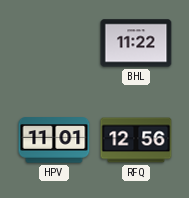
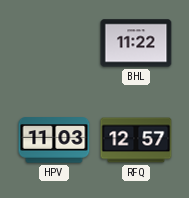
HPV: 11:01 -> 11:03
RFQ: 12:56 -> 12:57
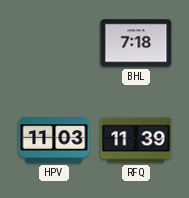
BHL: 11:22 -> 7:18
RFQ: 12:57 -> 11:39
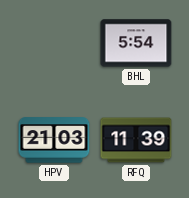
BHL: 7:18 -> 5:54
HPV: 11:03 -> 21:03
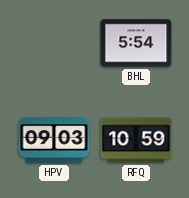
HPV: 21:03 -> 09:03
RFQ: 11:39 -> 10:59
